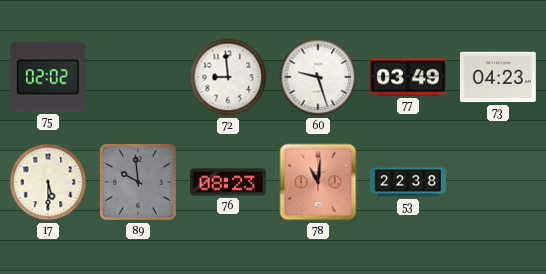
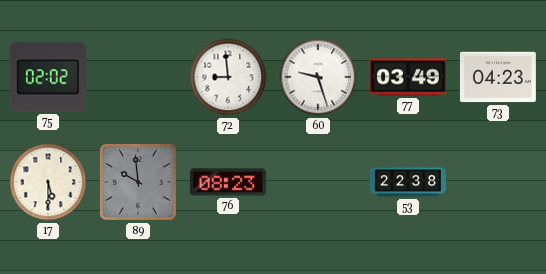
78: 11:01 -> none
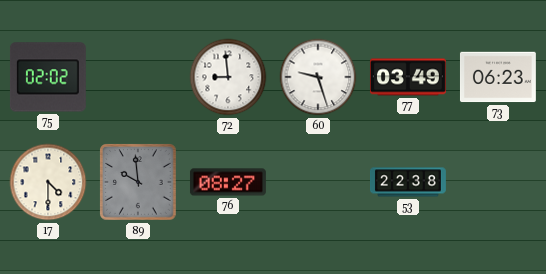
73: 04:23 -> 06:23
17: 5:30 -> 4:30
76: 08:23 -> 08:27
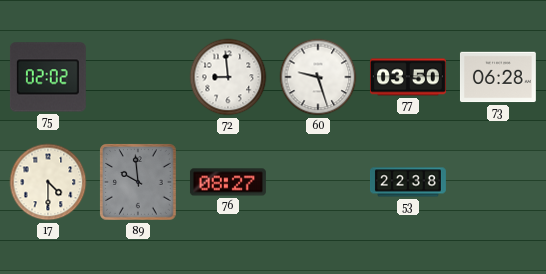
77: 03:49 -> 03:50
73: 06:23 -> 06:28
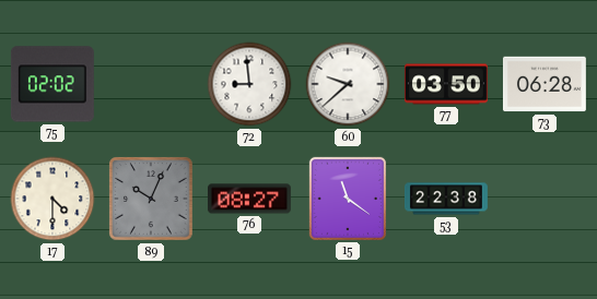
60: 9:27 -> 9:38
89: 9:59 -> 10:04
15: none -> 11:21
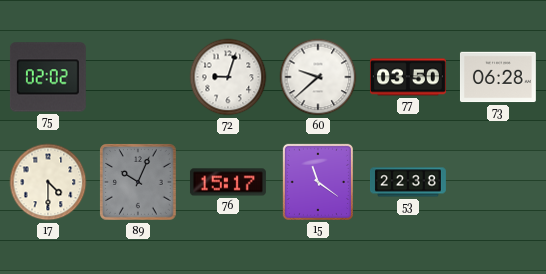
72: 8:59 -> 9:03
76: 08:27 -> 15:17
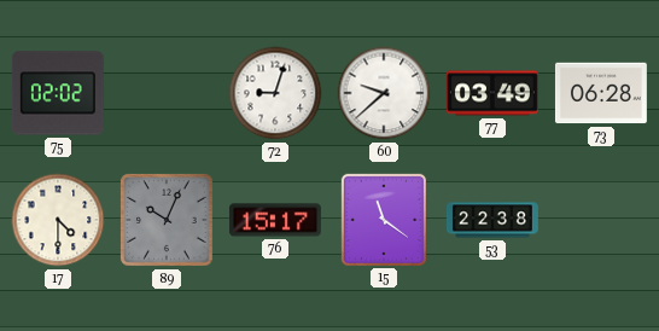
77: 03:50 -> 03:49
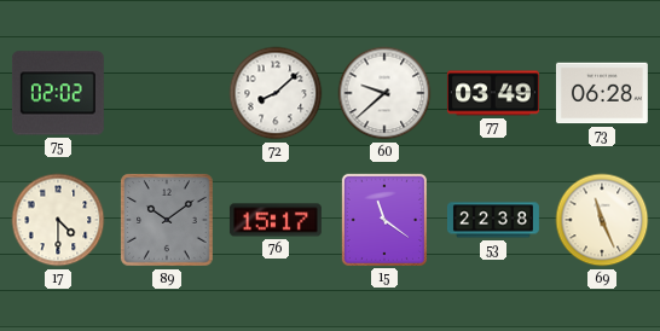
72: 9:03 -> 8:08
89: 10:04 -> 10:09
69: none -> 11:26
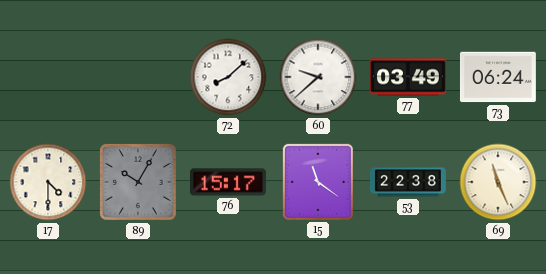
75: 02:02 -> none
73: 06:28 -> 06:24
89: 10:09 -> 10:05
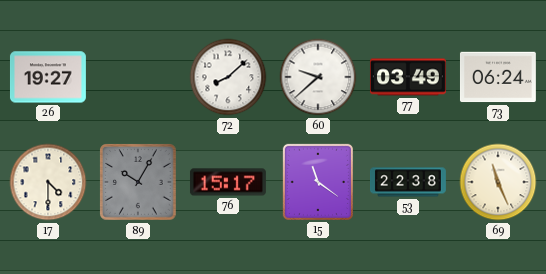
26: none -> 19:27
